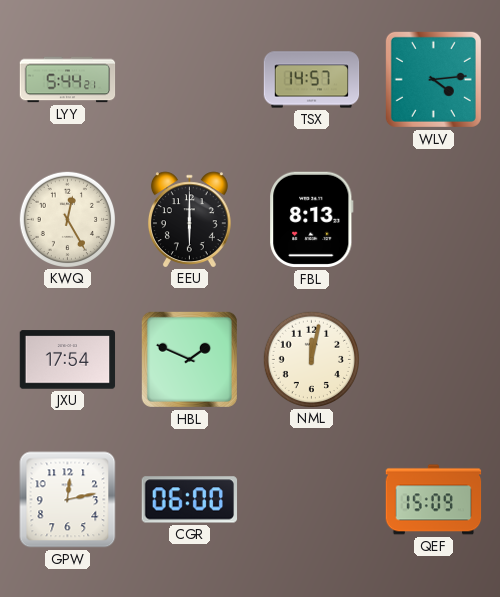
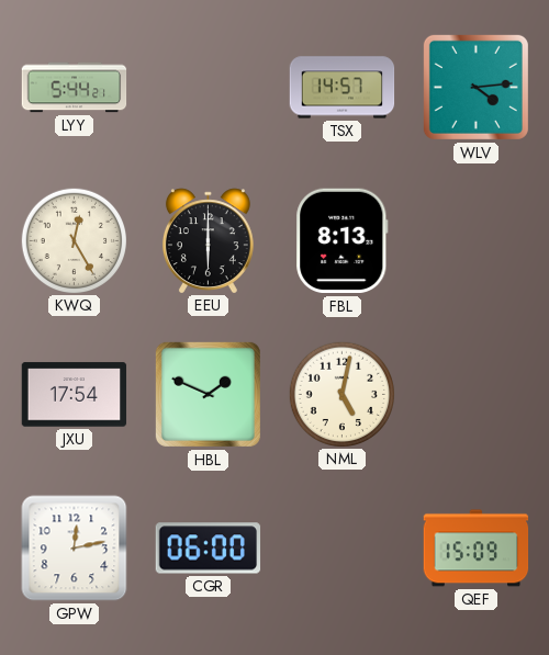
NML: 12:02 -> 5:02
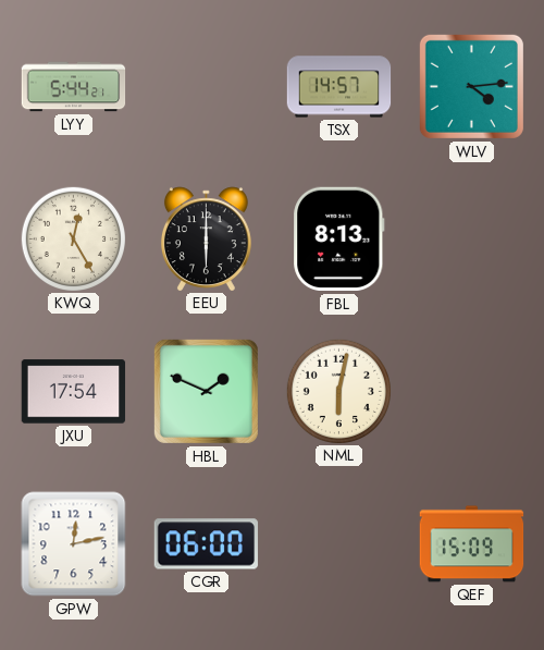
NML: 5:02 -> 6:02
